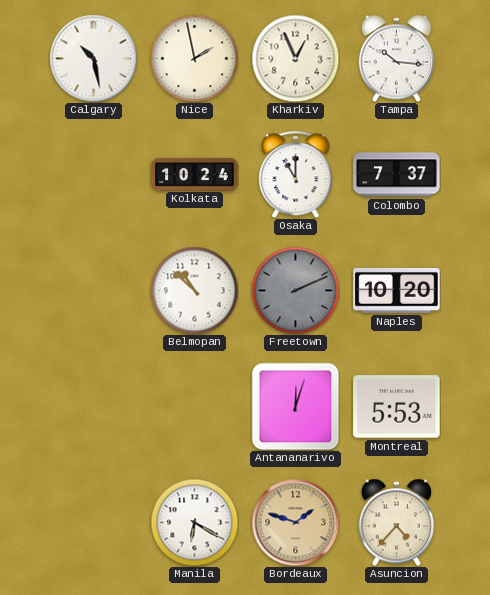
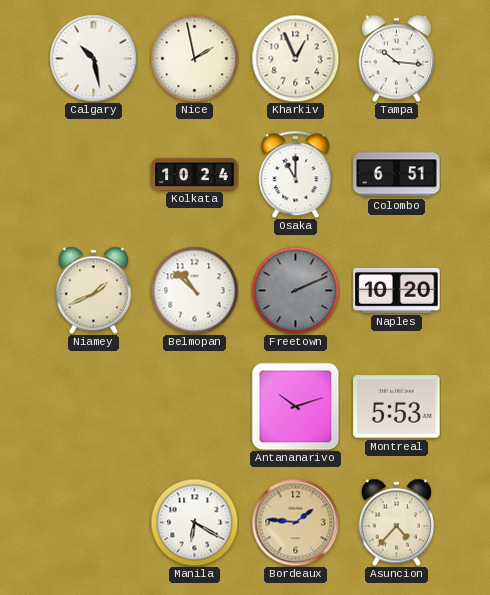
Colombo: 7:37 -> 6:51
Niamey: none -> 1:41
Antananarivo: 12:03 -> 10:12
Bordeaux: 1:48 -> 1:46
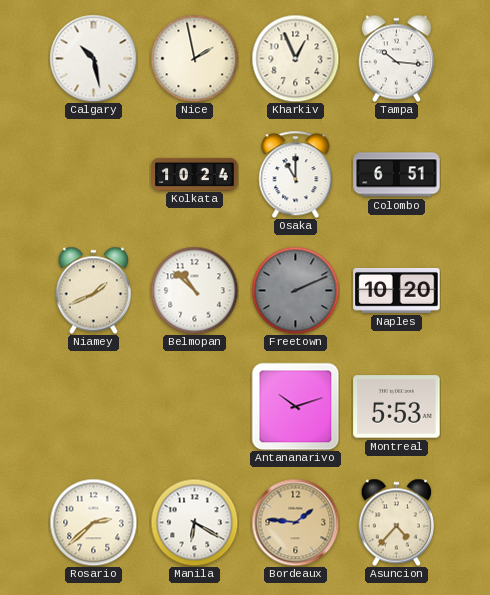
Rosario: none -> 2:38
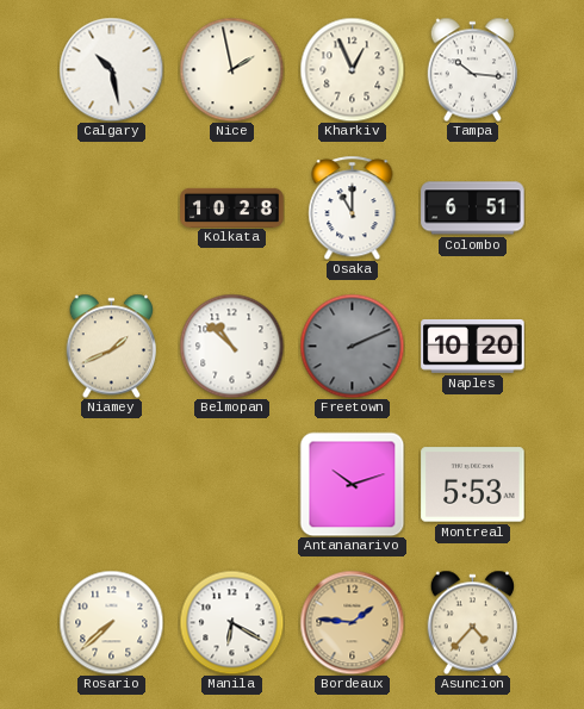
Kolkata: 10:24 -> 10:28
Rosario: 2:38 -> 7:38
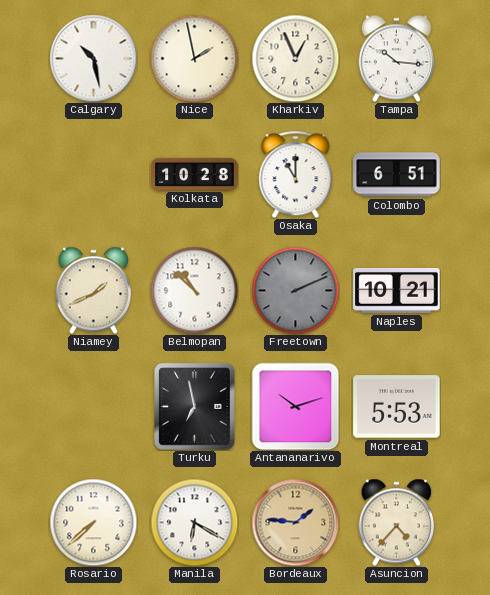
Naples: 10:20 -> 10:21
Turku: none -> 6:58
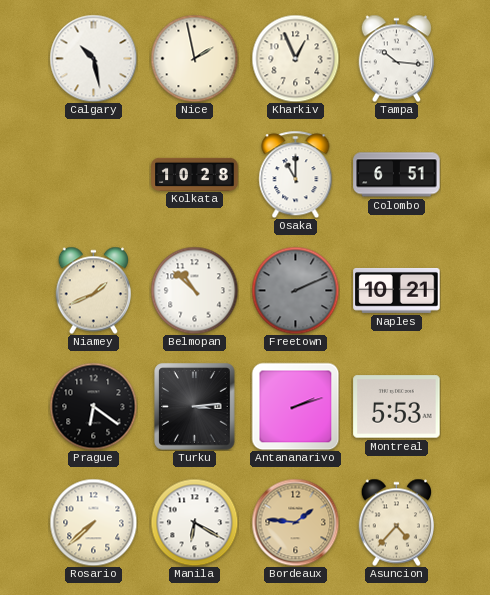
Prague: none -> 6:21
Turku: 6:58 -> 3:14
Antananarivo: 10:12 -> 2:12
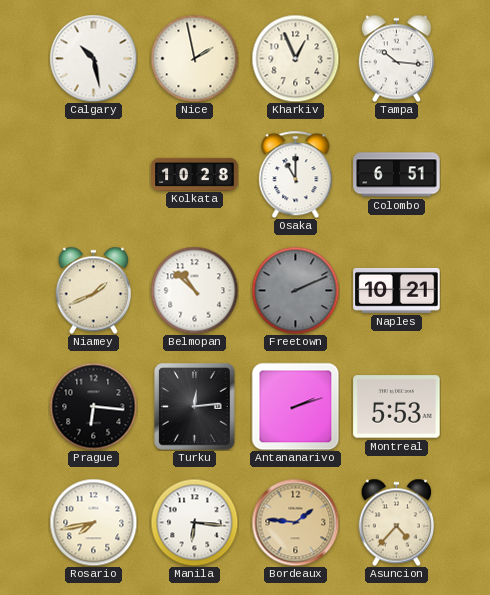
Prague: 6:21 -> 6:16
Turku: 3:14 -> 12:14
Rosario: 7:38 -> 7:43
Manila: 6:20 -> 6:16
